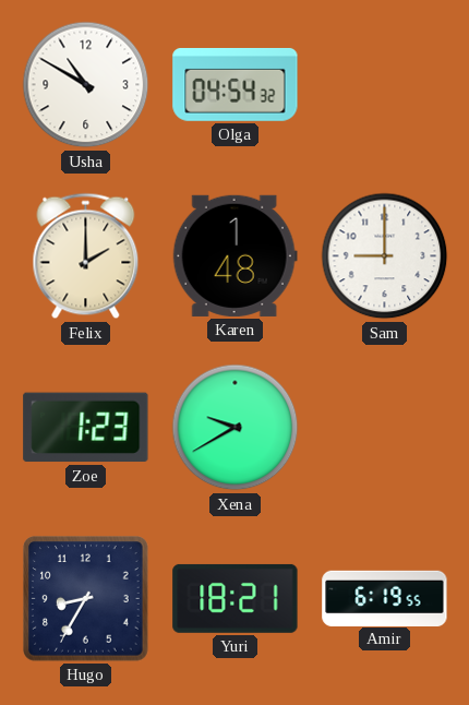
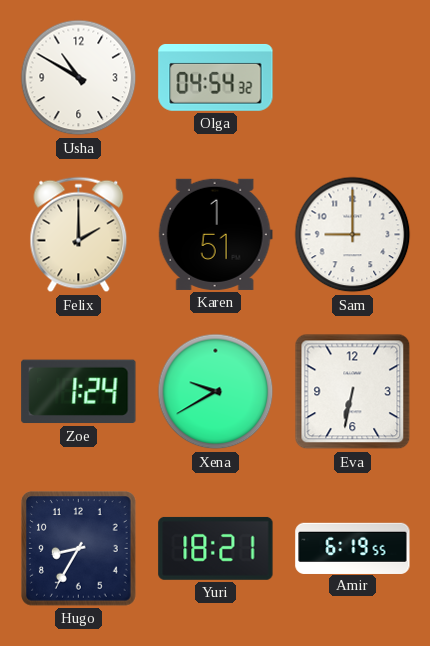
Karen: 1:48 -> 1:51
Zoe: 1:23 -> 1:24
Eva: none -> 6:32
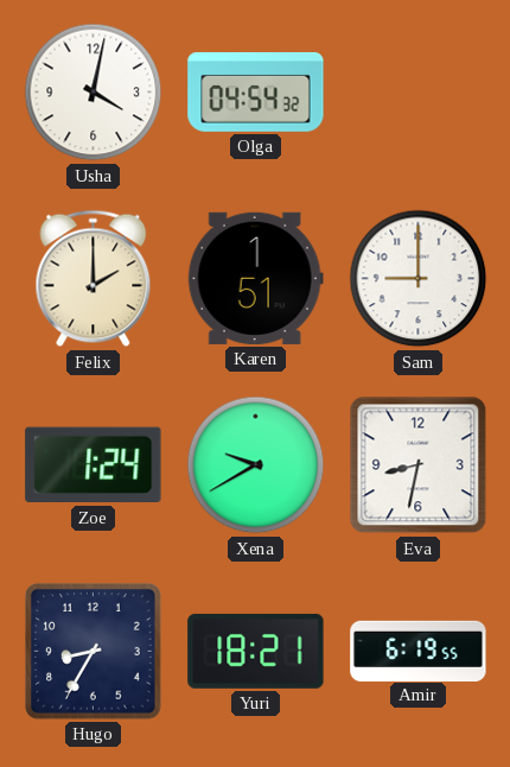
Usha: 10:50 -> 4:02
Eva: 6:32 -> 8:32
